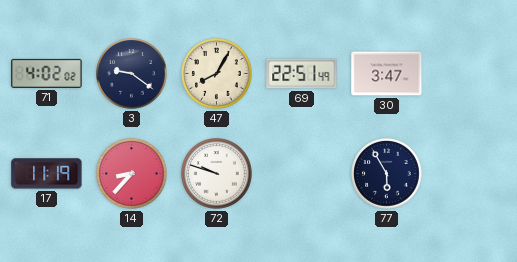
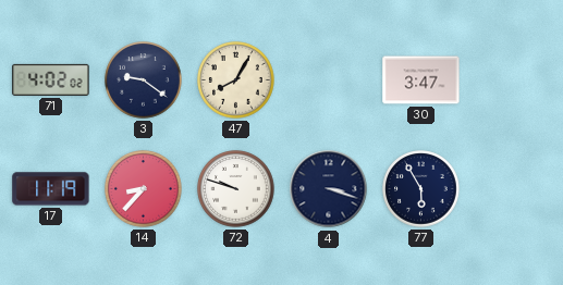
69: 22:51 -> none
4: none -> 3:18
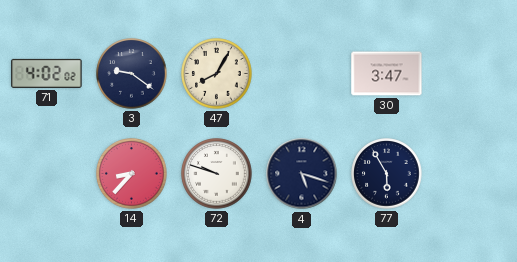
17: 11:19 -> none
4: 3:18 -> 5:18
